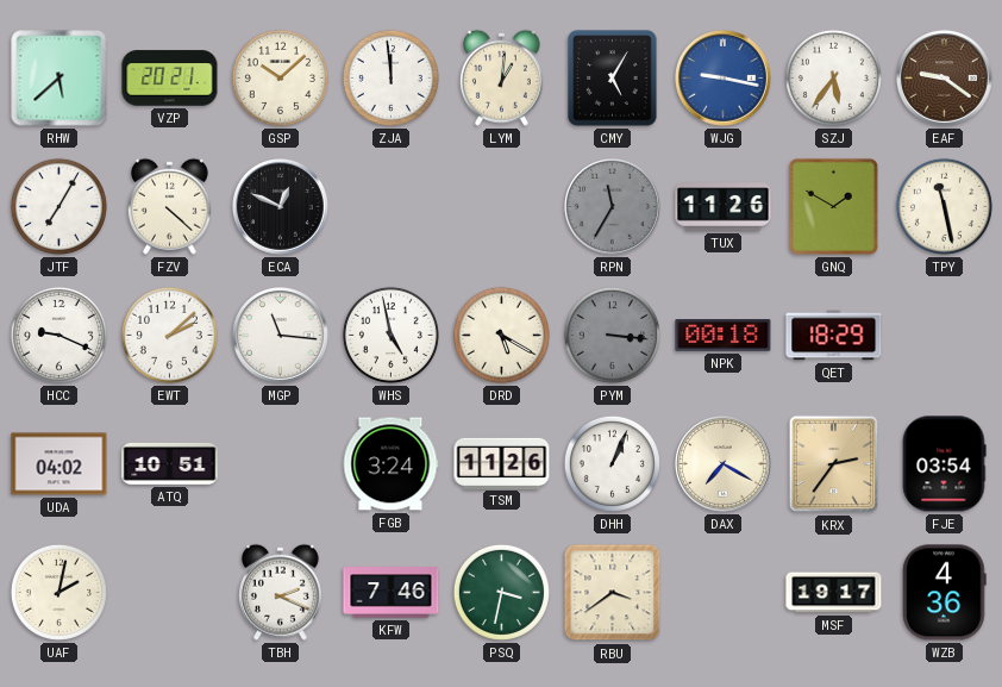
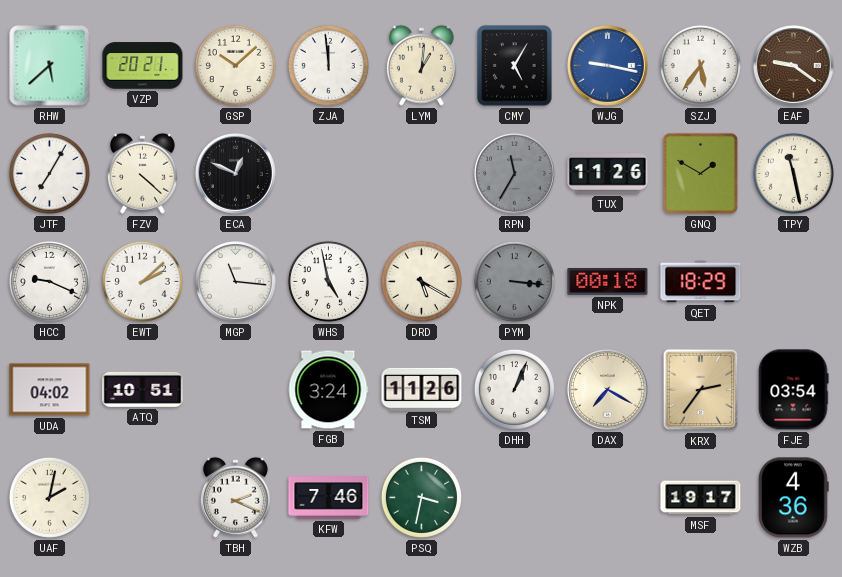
RBU: 3:39 -> none
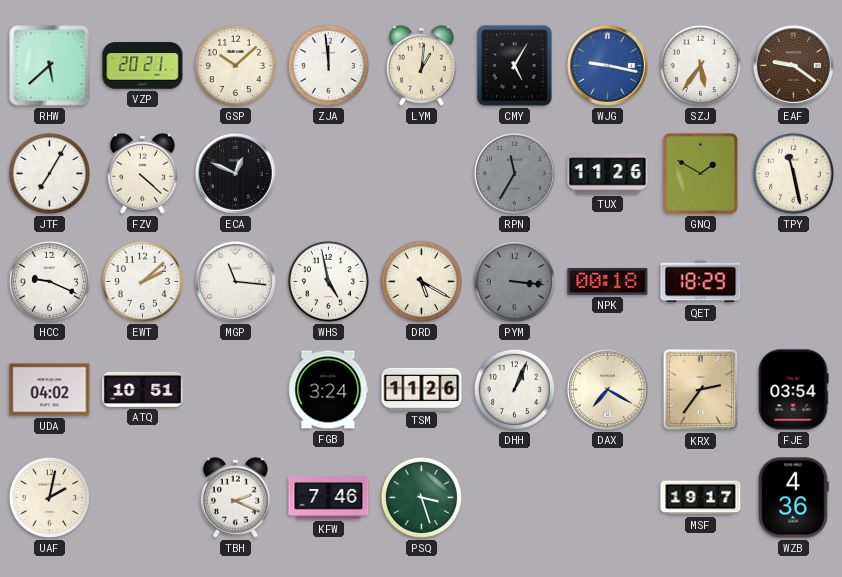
PSQ: 3:32 -> 3:27
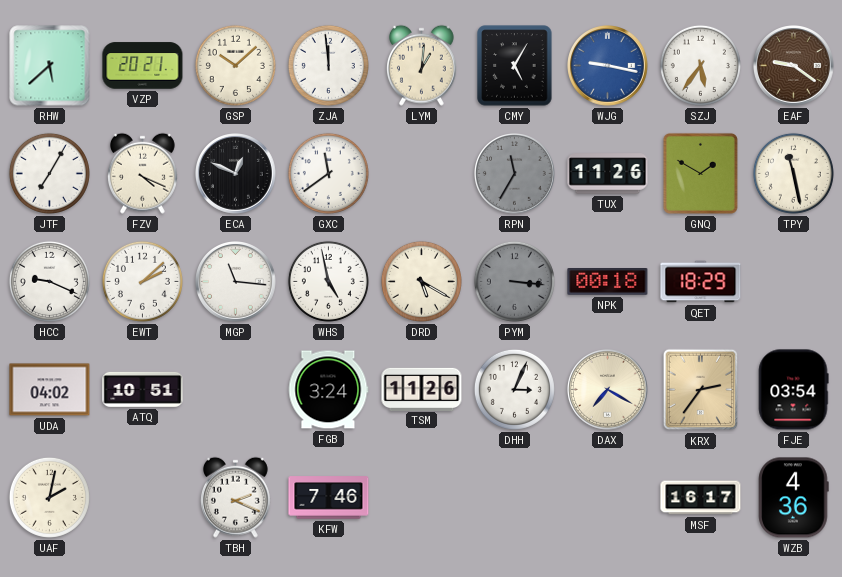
FZV: 4:22 -> 4:19
GXC: none -> 11:39
DHH: 1:04 -> 3:04
PSQ: 3:27 -> none
MSF: 19:17 -> 16:17
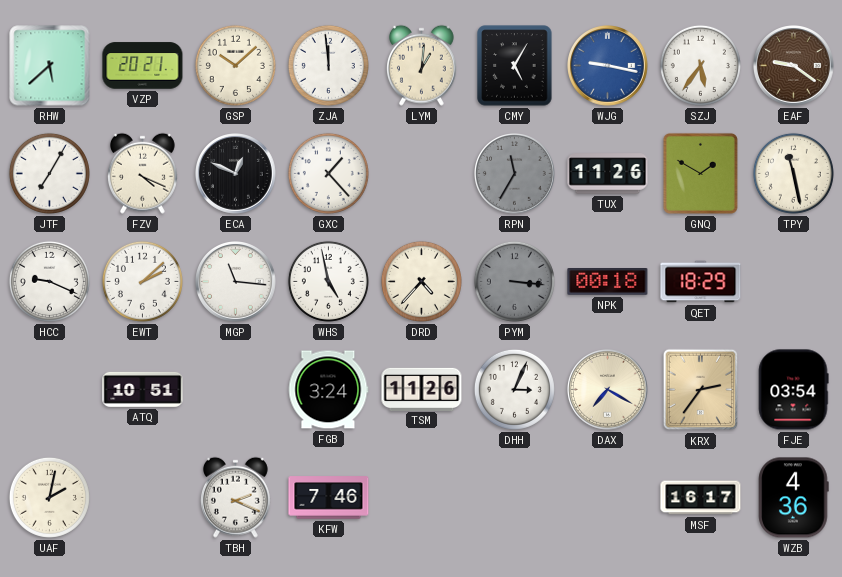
GXC: 11:39 -> 1:23
DRD: 5:20 -> 4:37
UDA: 04:02 -> none
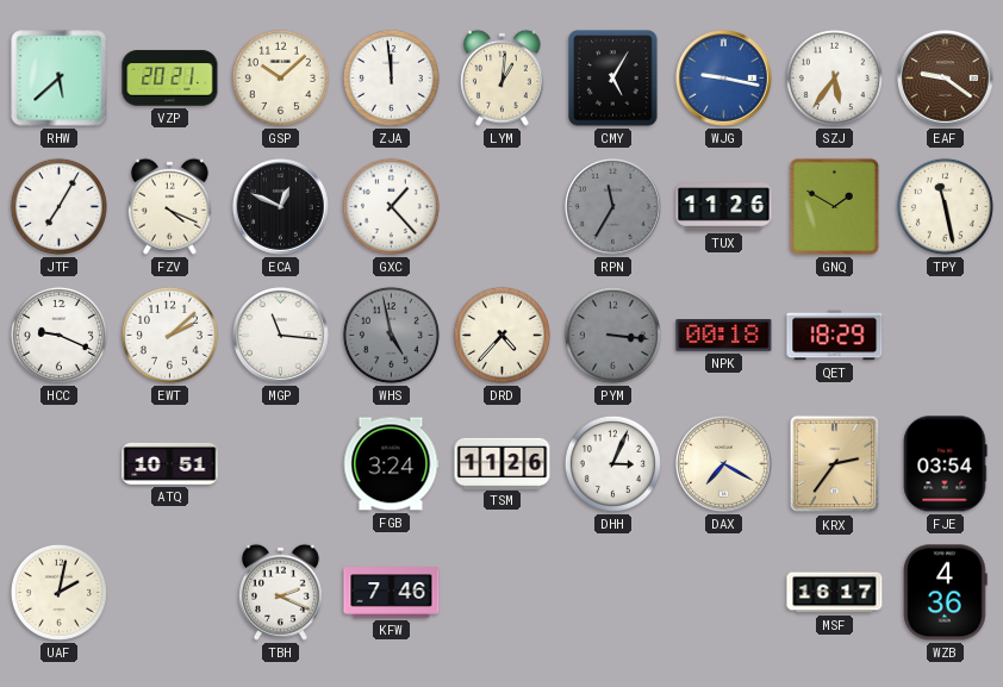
WHS dial: white -> grey
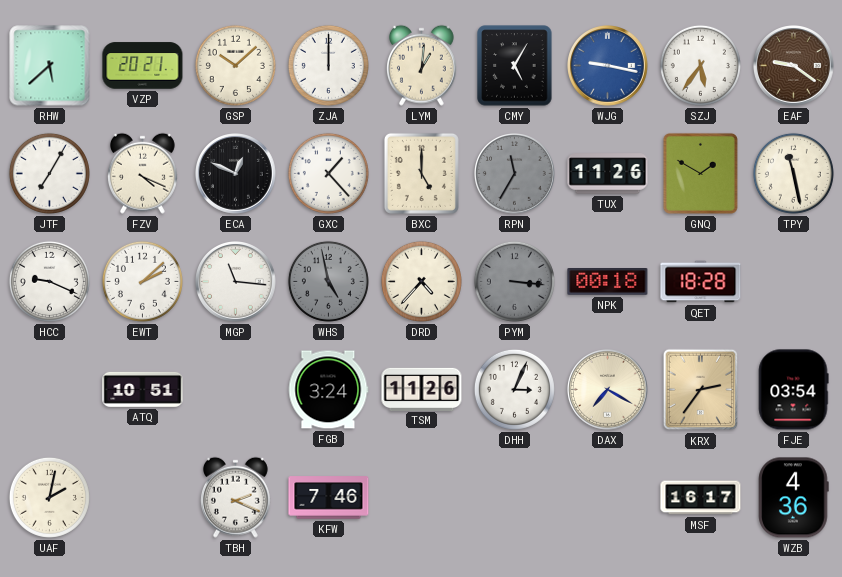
ZJA: 11:59 -> 12:00
BXC: none -> 5:00
QET: 18:29 -> 18:28
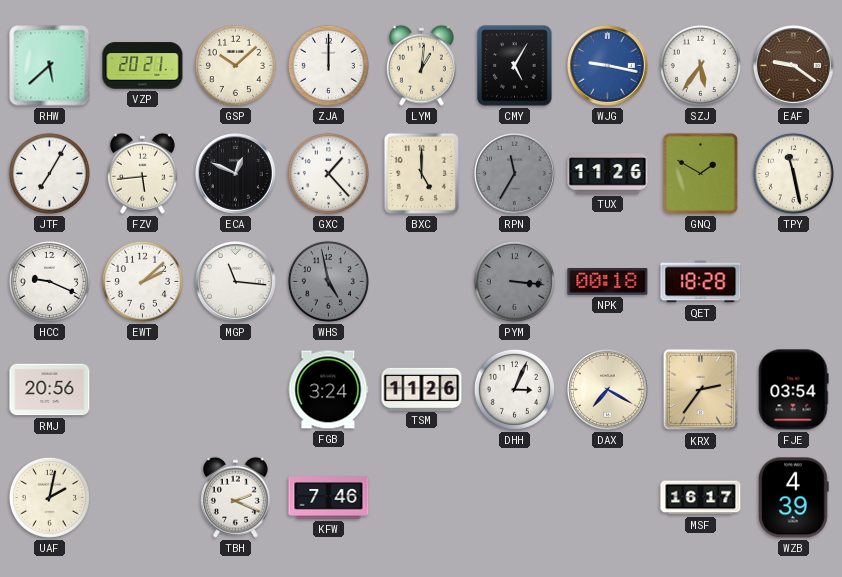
FZV: 4:19 -> 5:44
DRD: 4:37 -> none
RMJ: none -> 20:56
ATQ: 10:51 -> none
WZB: 4:36 -> 4:39
